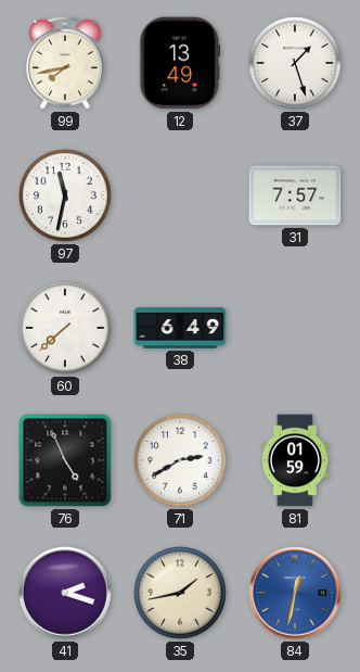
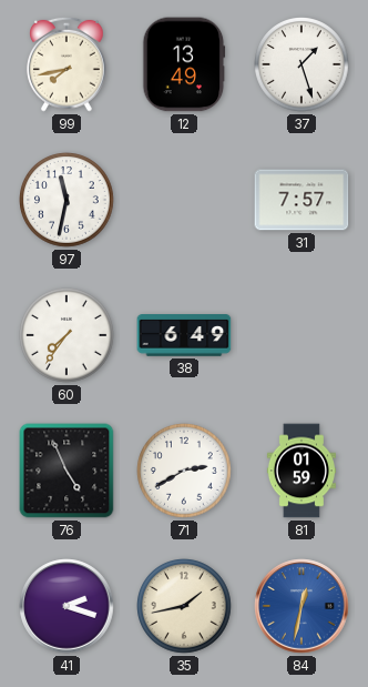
60: 7:38 -> 7:36
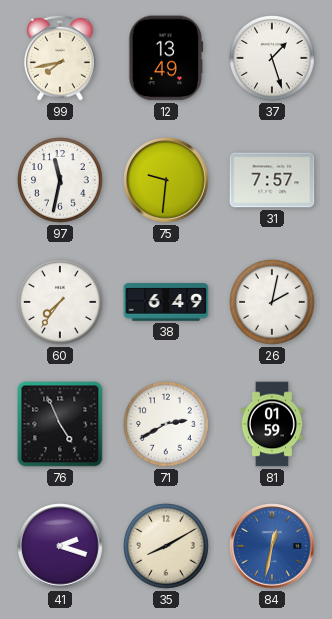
75: none -> 9:31
26: none -> 2:02
35: 1:43 -> 8:10
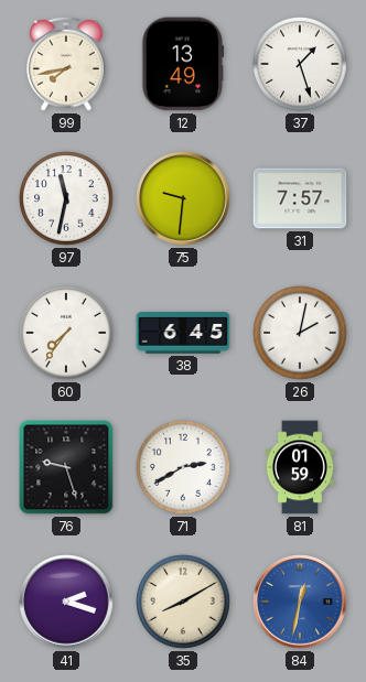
38: 6:49 -> 6:45
76: 4:56 -> 9:27
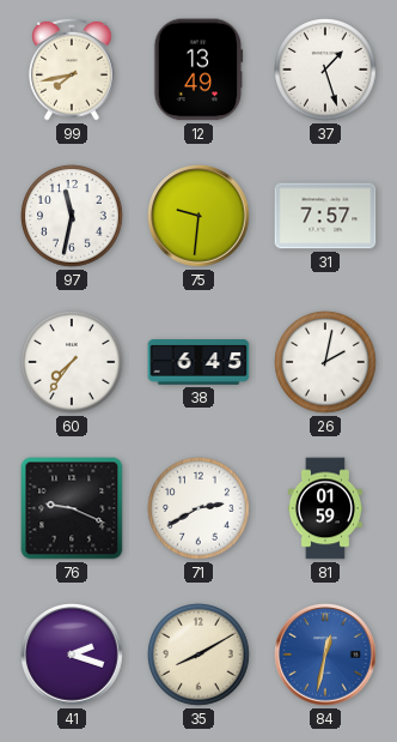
76: 9:27 -> 9:19
